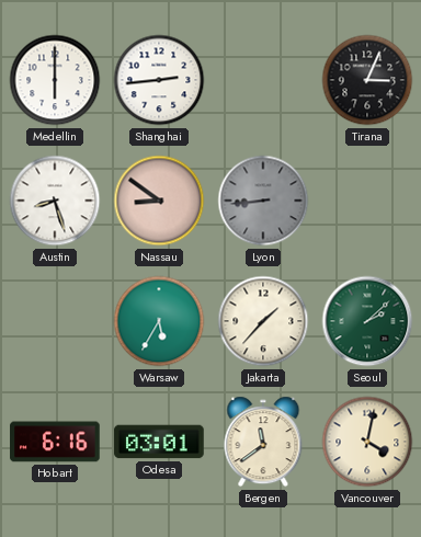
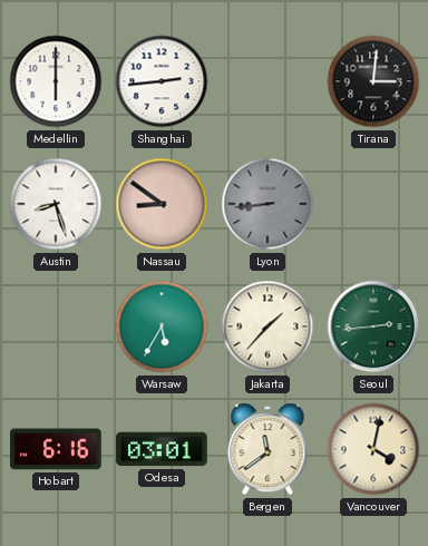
Tirana: 3:04 -> 3:01
Seoul: 2:08 -> 2:44
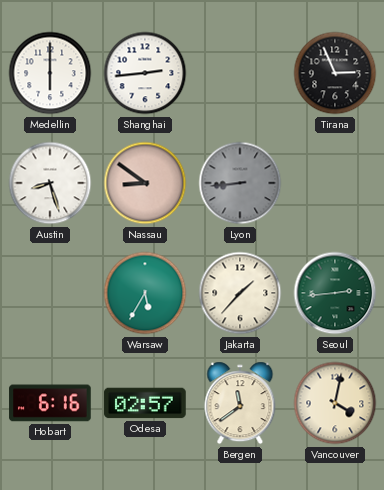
Tirana: 3:01 -> 2:56
Odesa: 03:01 -> 02:57
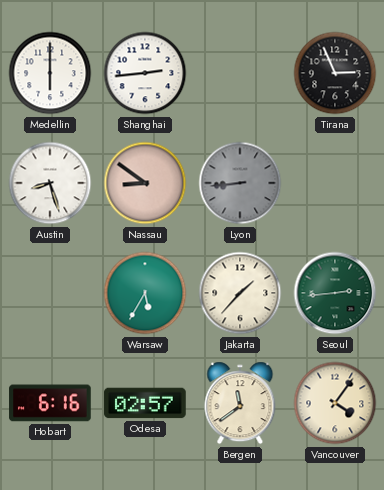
Vancouver: 4:02 -> 4:06
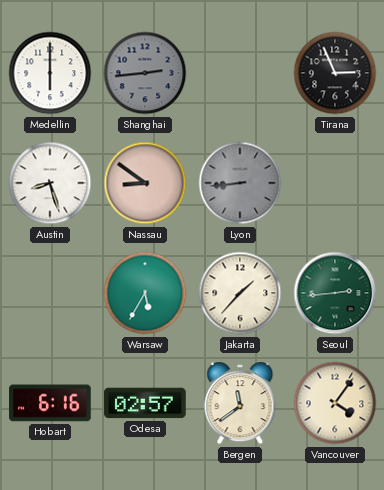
Shanghai dial: white -> grey
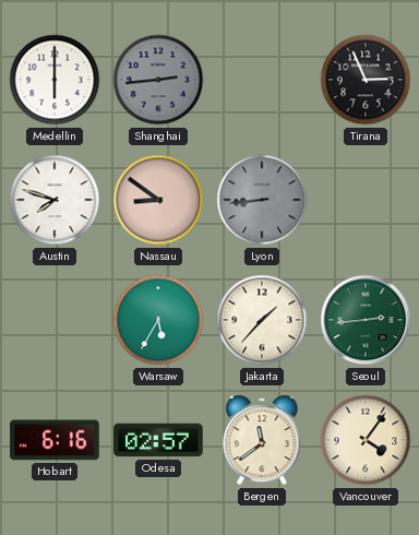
Austin: 8:27 -> 7:48
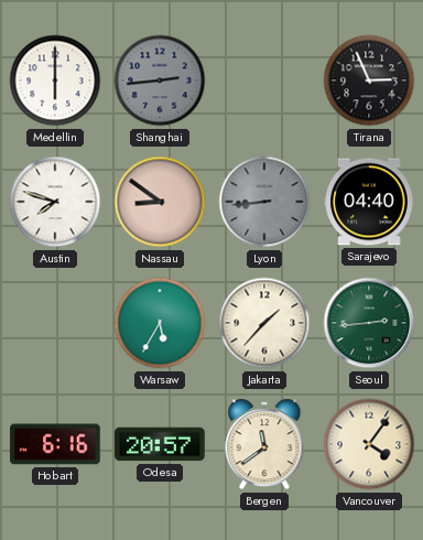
Sarajevo: none -> 04:40
Odesa: 02:57 -> 20:57
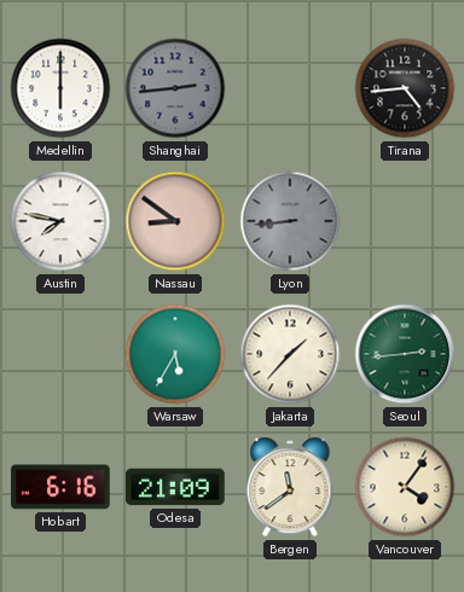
Tirana: 2:56 -> 4:44
Austin: 7:48 -> 7:47
Sarajevo: 04:40 -> none
Odesa: 20:57 -> 21:09
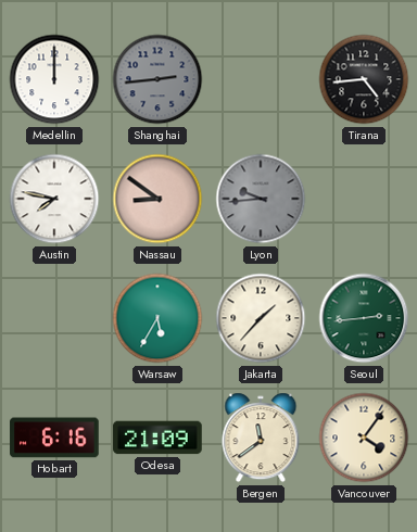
Medellin: 6:00 -> 12:00
Lyon: 8:44 -> 9:44
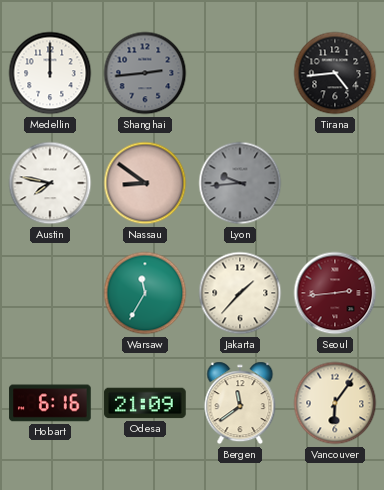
Warsaw: 5:35 -> 11:35
Seoul dial: green -> burgundy
Vancouver: 4:06 -> 6:06
